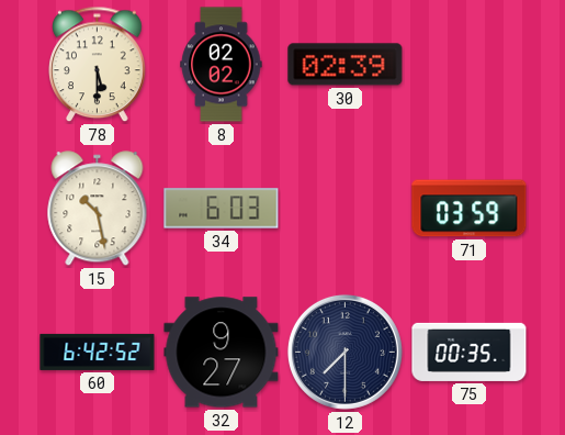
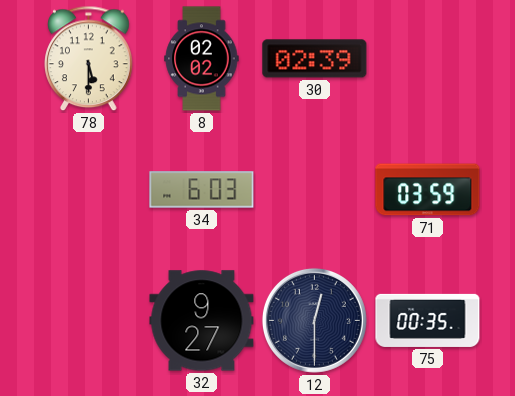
15: 10:28 -> none
60: 6:42 -> none
12: 7:30 -> 12:30
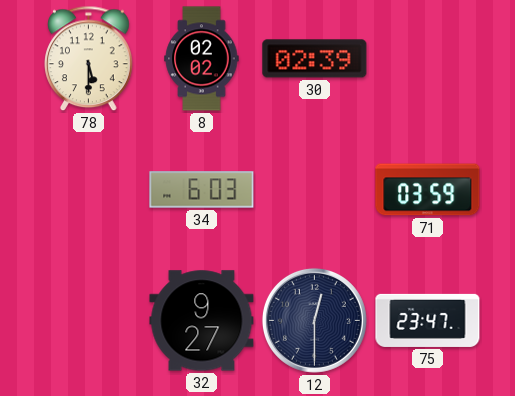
75: 00:35 -> 23:47
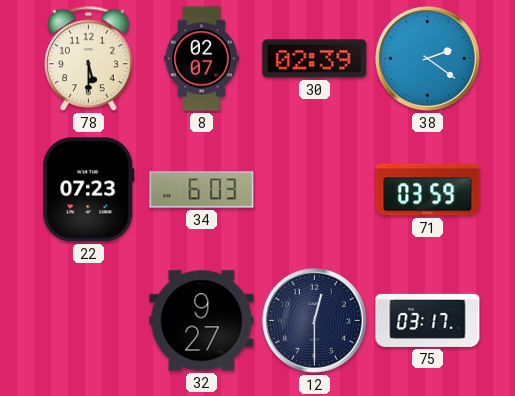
8: 02:02 -> 02:07
38: none -> 2:21
22: none -> 07:23
75: 23:47 -> 03:17
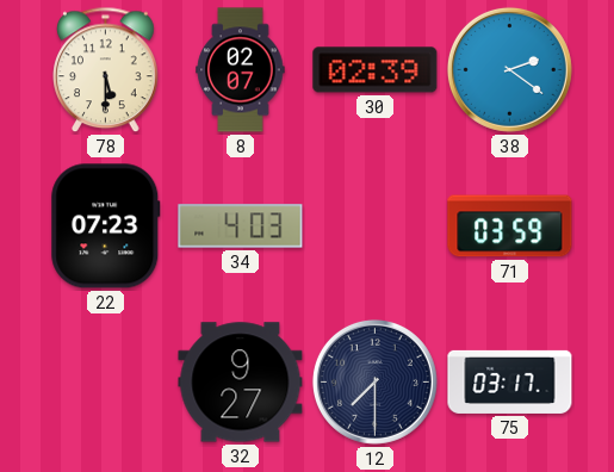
34: 6:03 -> 4:03
12: 12:30 -> 7:30
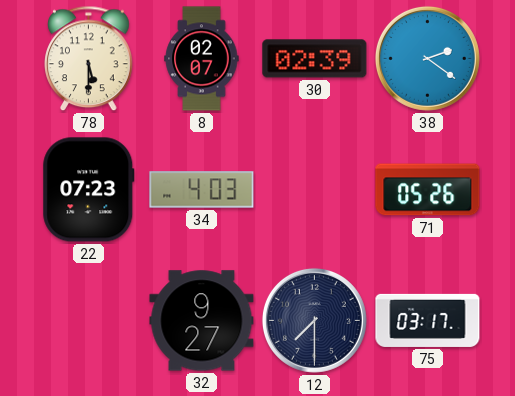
71: 03:59 -> 05:26
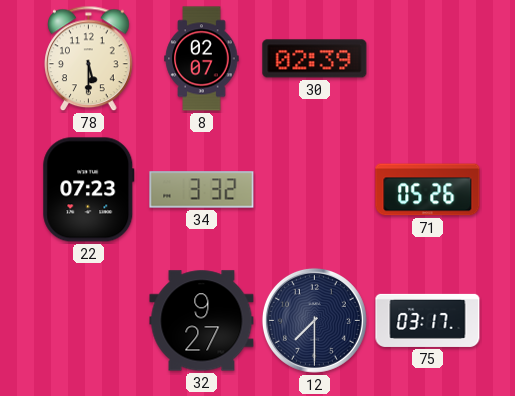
38: 2:21 -> none
34: 4:03 -> 3:32
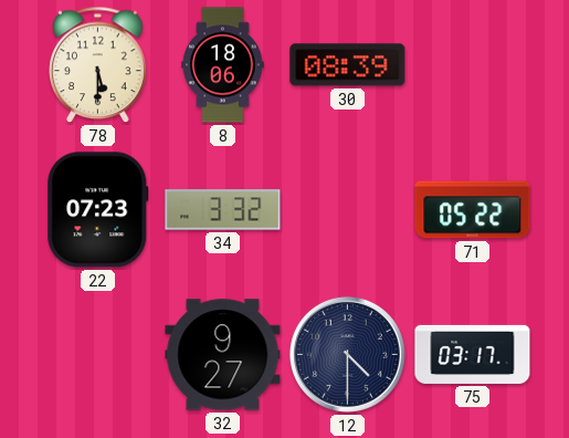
8: 02:07 -> 18:06
30: 02:39 -> 08:39
71: 05:26 -> 05:22
12: 7:30 -> 4:30
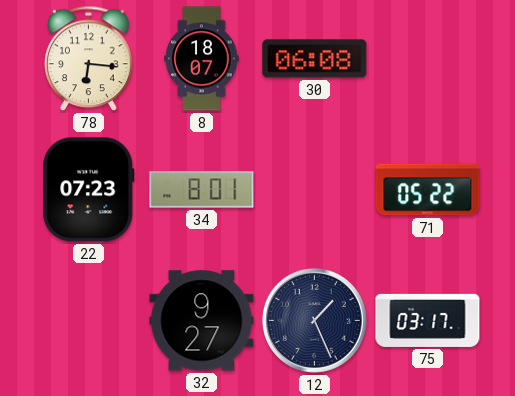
78: 5:30 -> 6:16
8: 18:06 -> 18:07
30: 08:39 -> 06:08
34: 3:32 -> 8:01
12: 4:30 -> 1:26
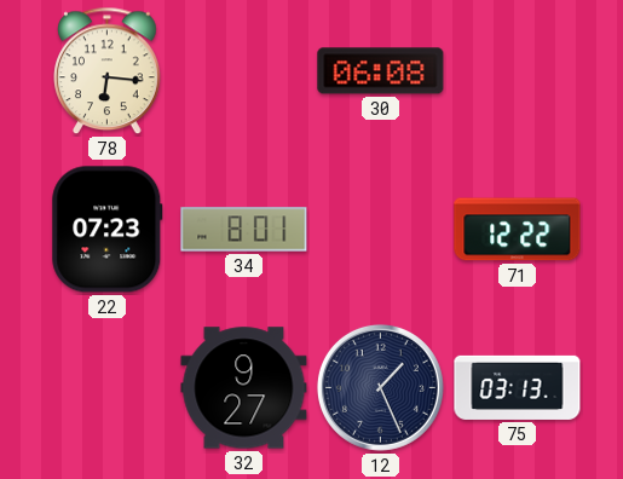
8: 18:07 -> none
71: 05:22 -> 12:22
75: 03:17 -> 03:13
